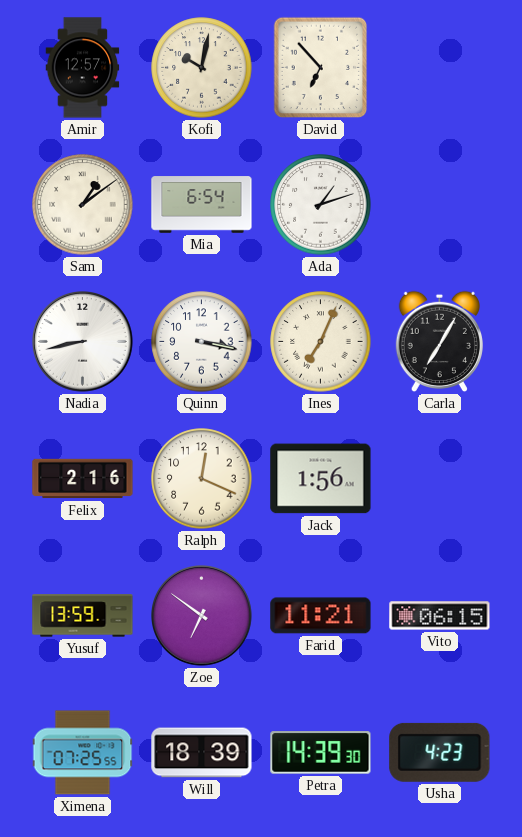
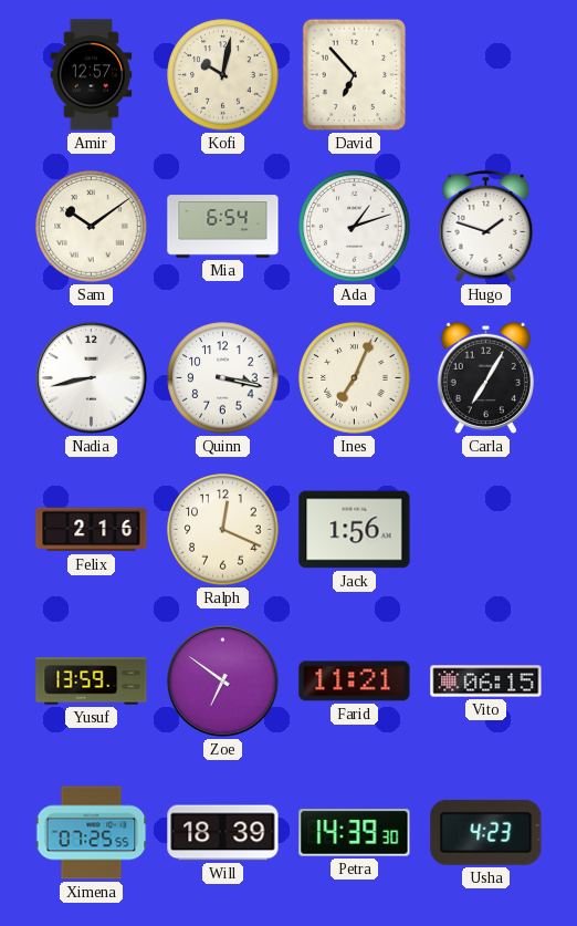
Sam: 1:09 -> 10:09
Hugo: none -> 1:48
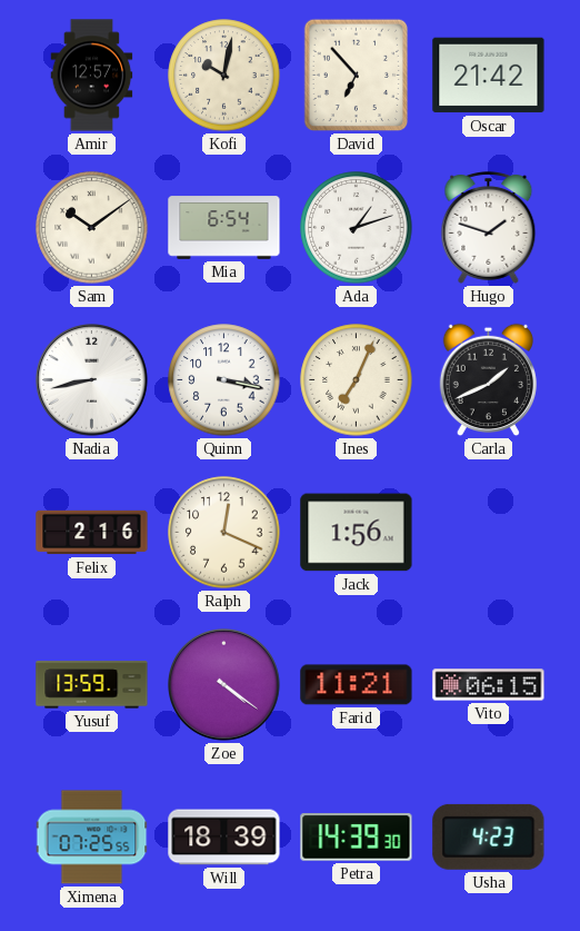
Oscar: none -> 21:42
Carla: 7:05 -> 1:41
Zoe: 6:51 -> 4:21
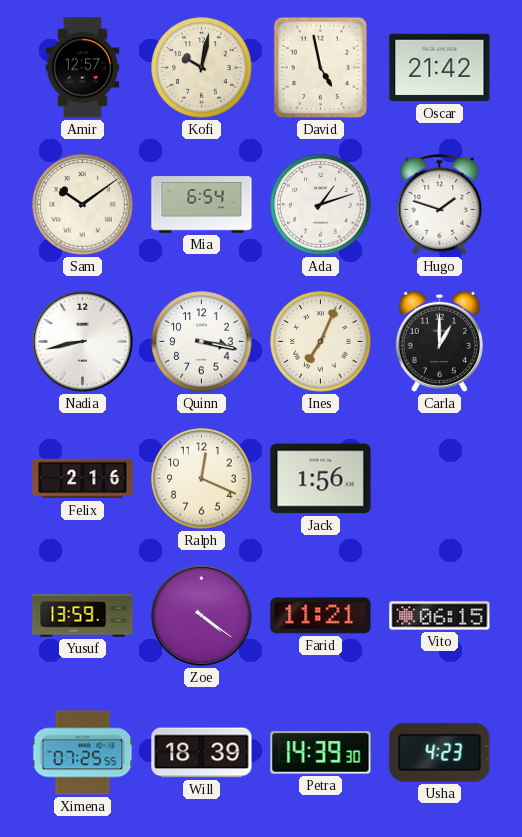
David: 6:53 -> 4:58
Carla: 1:41 -> 1:00
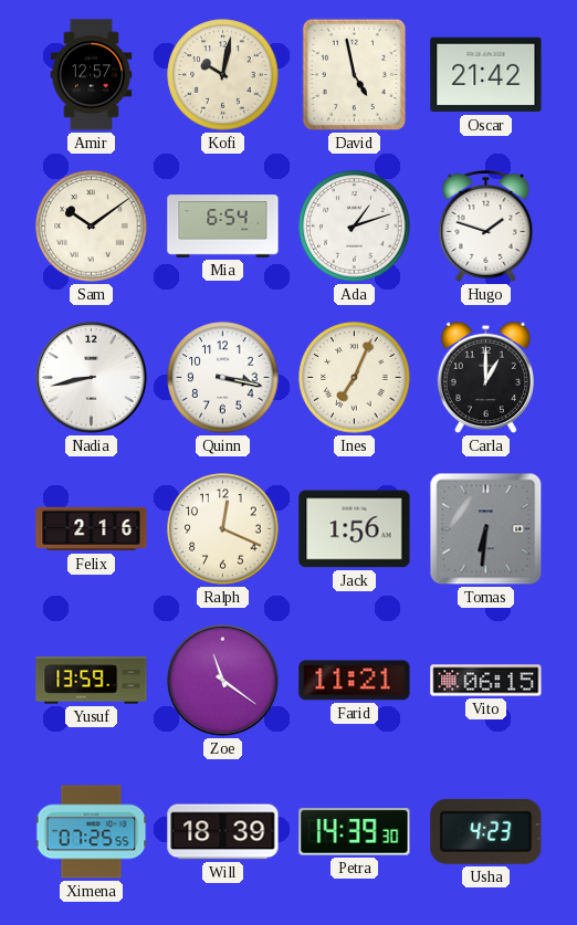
Tomas: none -> 6:31
Zoe: 4:21 -> 11:21
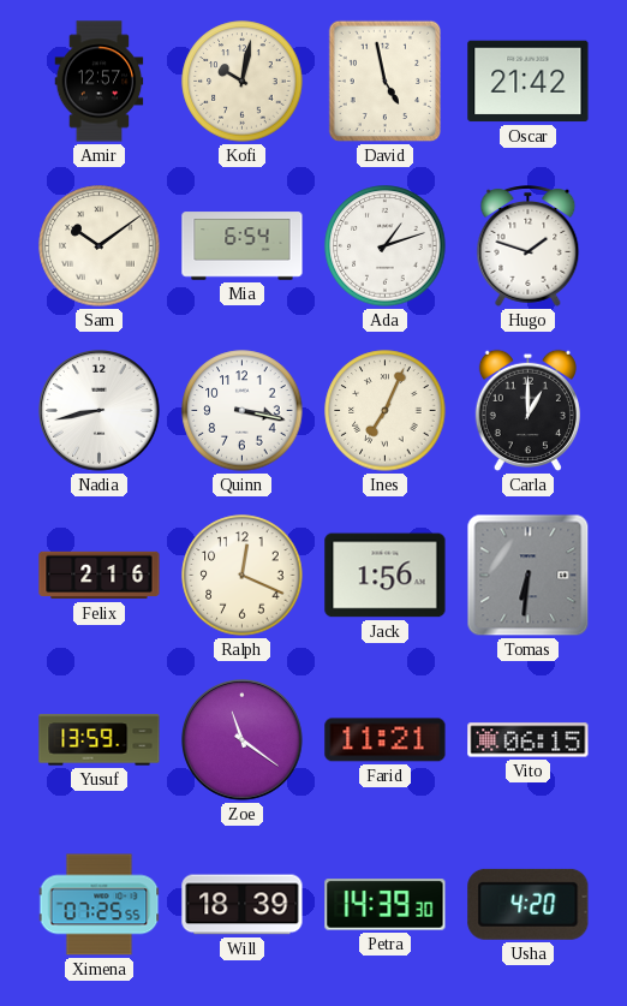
Usha: 4:23 -> 4:20
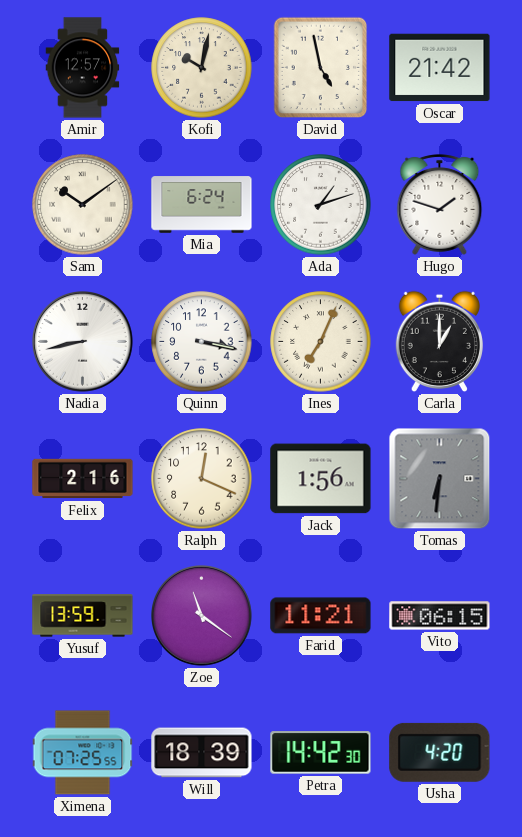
Mia: 6:54 -> 6:24
Petra: 14:39 -> 14:42
